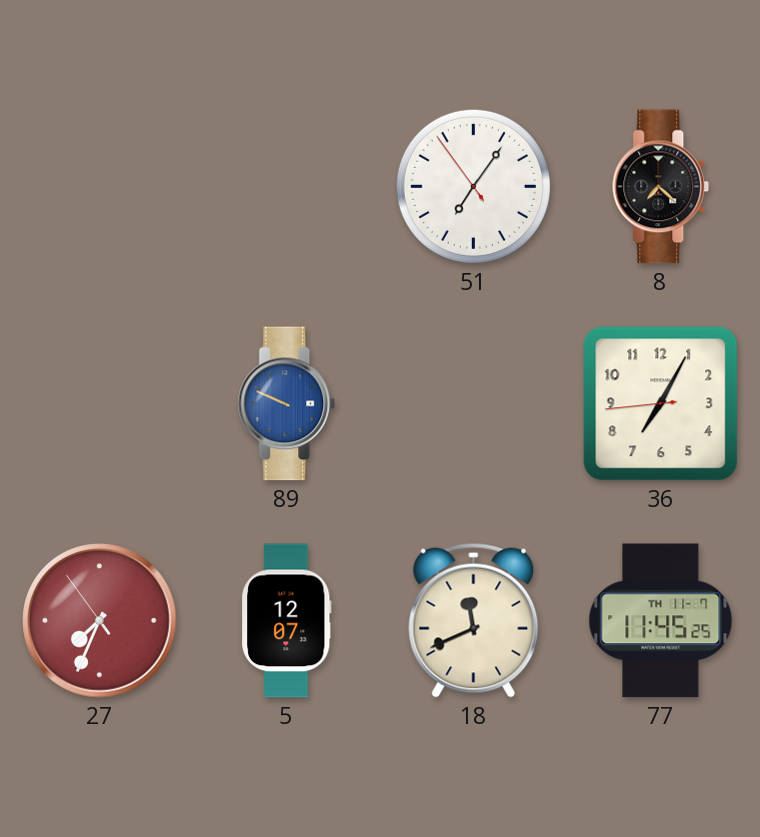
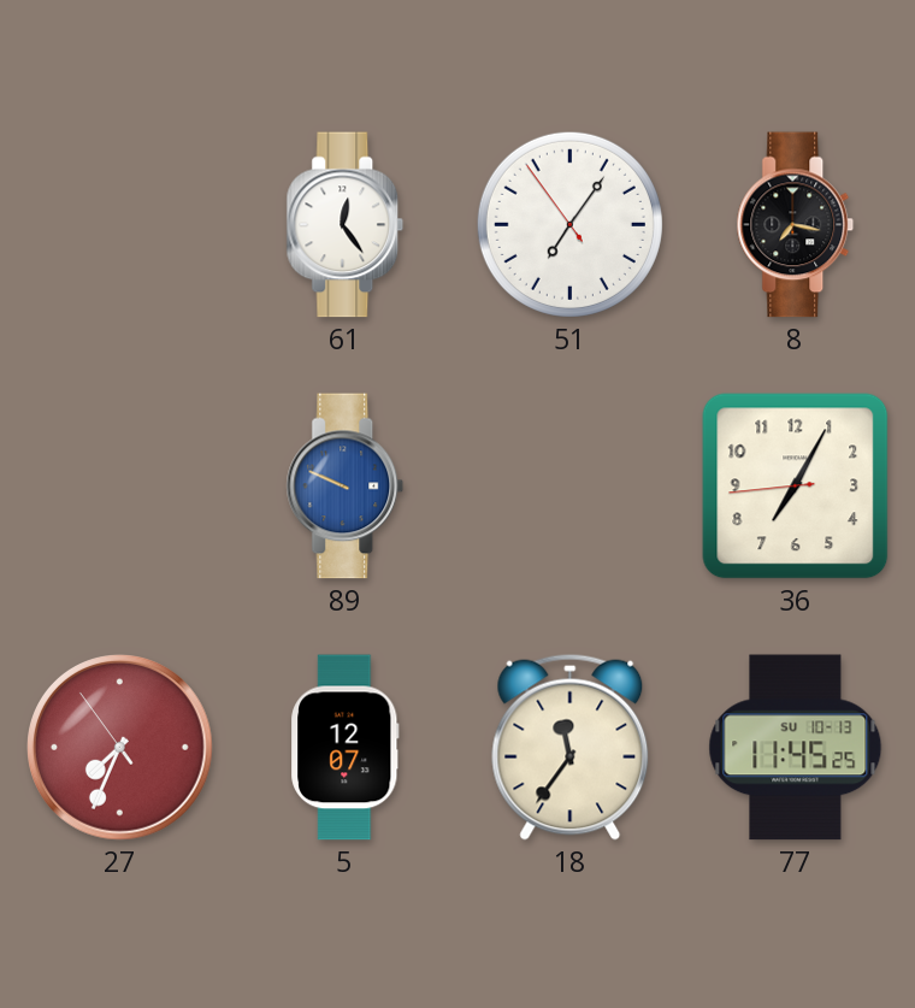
61: none -> 12:24
8: 7:22 -> 7:17
18: 11:41 -> 11:36
77 date: TH 11-7 -> SU 10-13
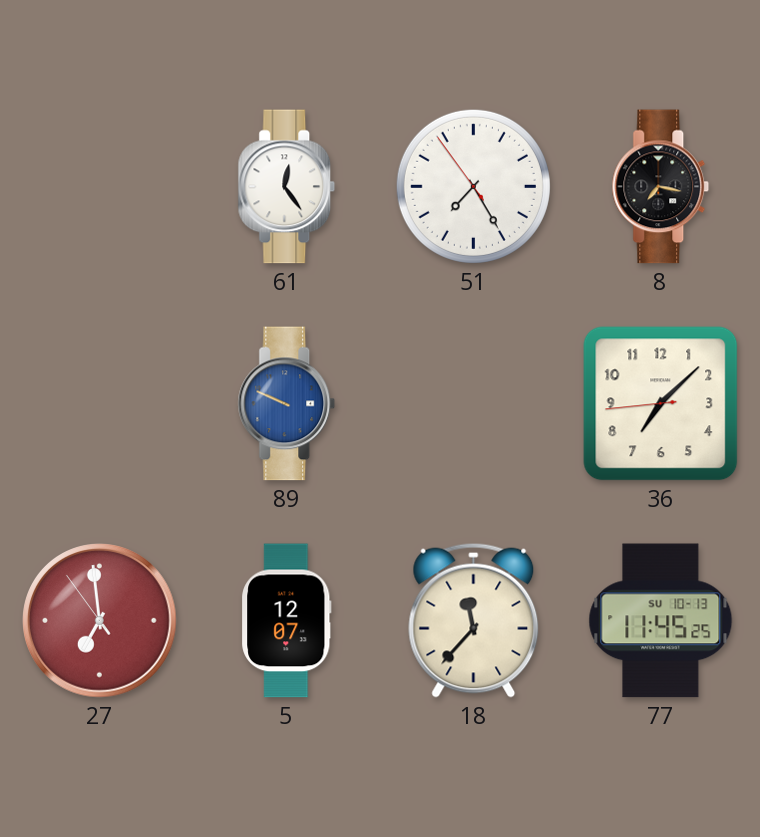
51: 7:05 -> 7:24
36: 7:04 -> 7:07
27: 7:33 -> 6:58
18: 11:36 -> 11:37
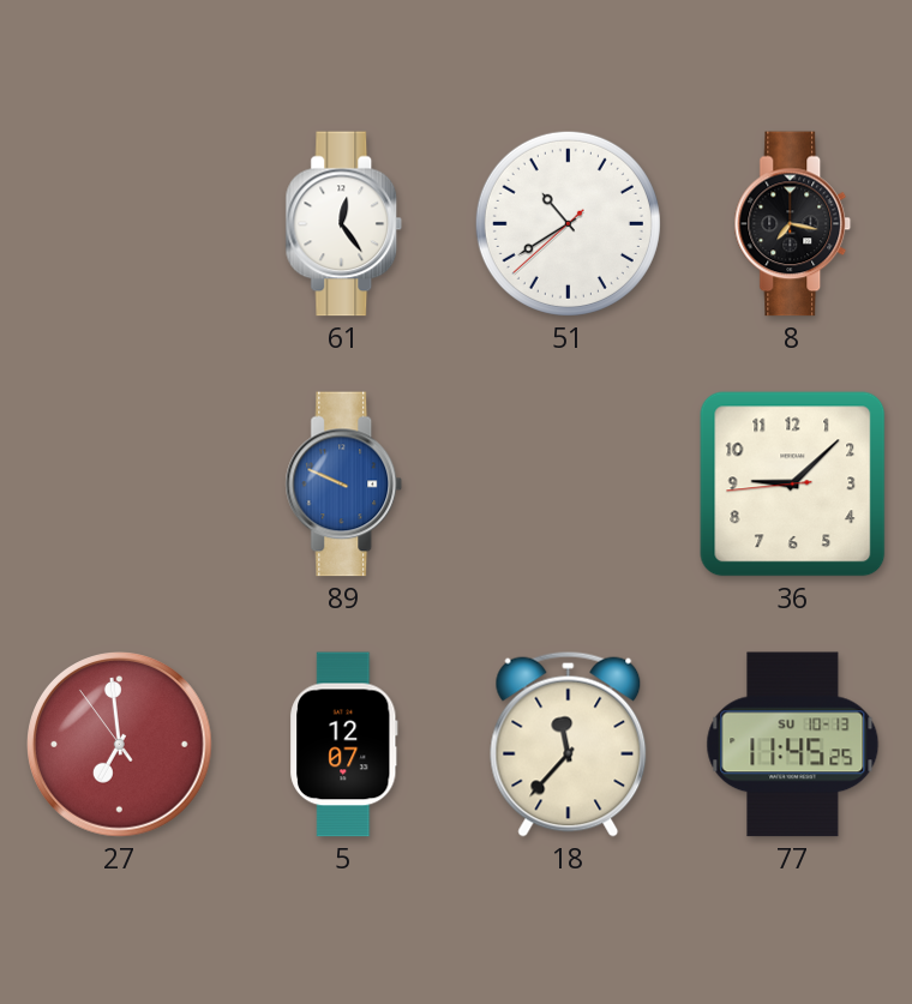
51: 7:24 -> 10:39
36: 7:07 -> 9:07
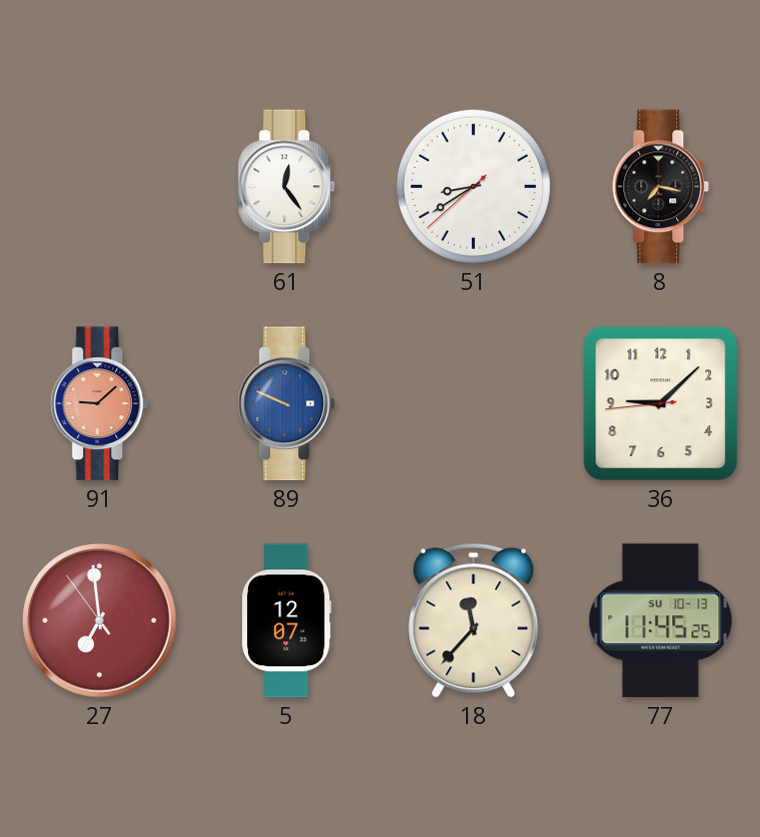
51: 10:39 -> 8:39
91: none -> 9:08
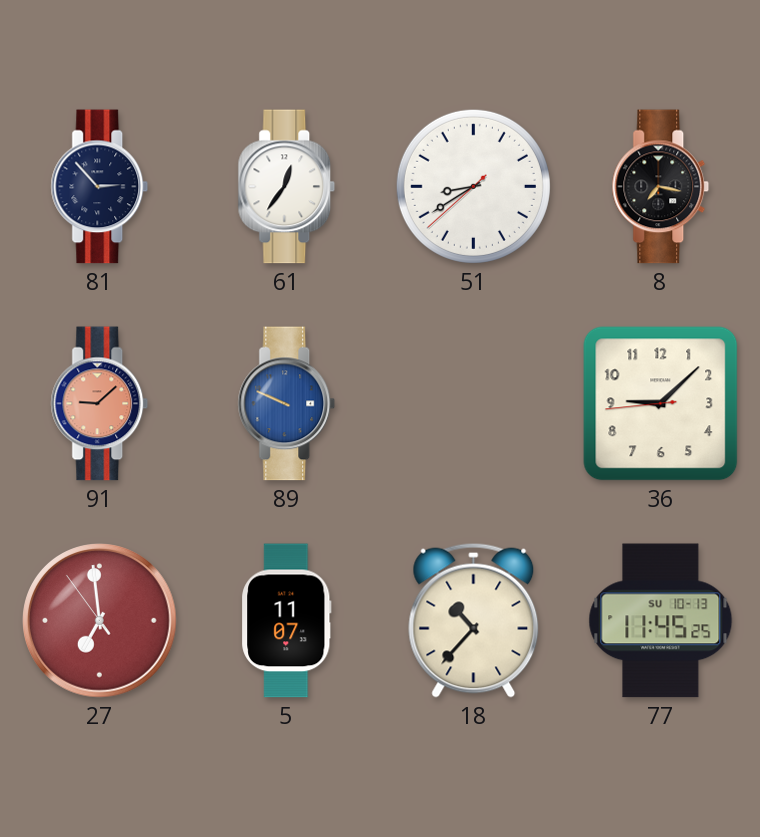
81: none -> 2:53
61: 12:24 -> 12:36
5: 12:07 -> 11:07
18: 11:37 -> 10:37
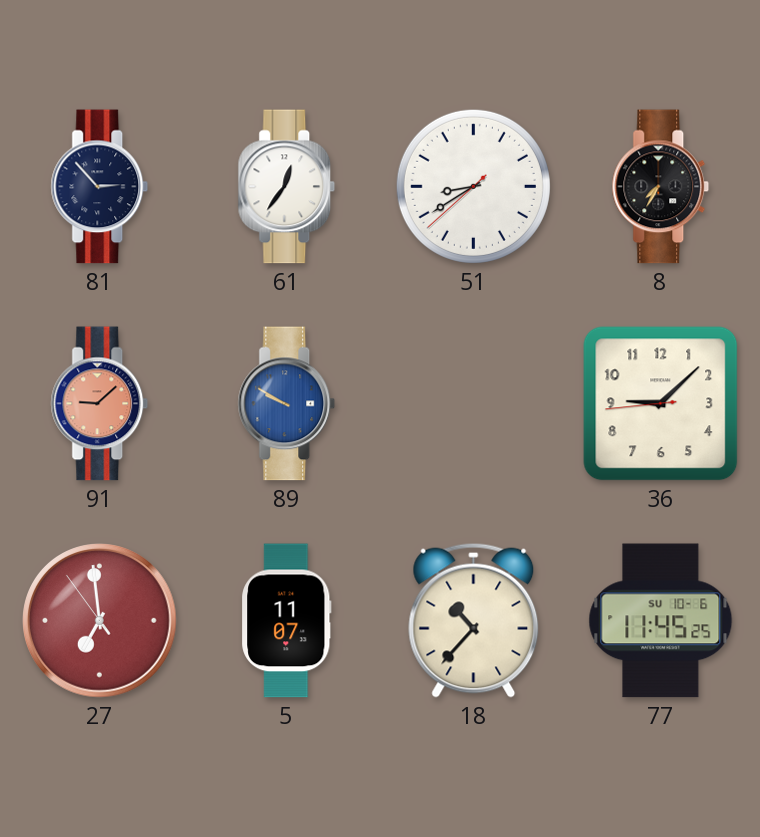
8: 7:17 -> 7:35
89: 9:49 -> 9:50
77 date: SU 10-13 -> SU 10-6
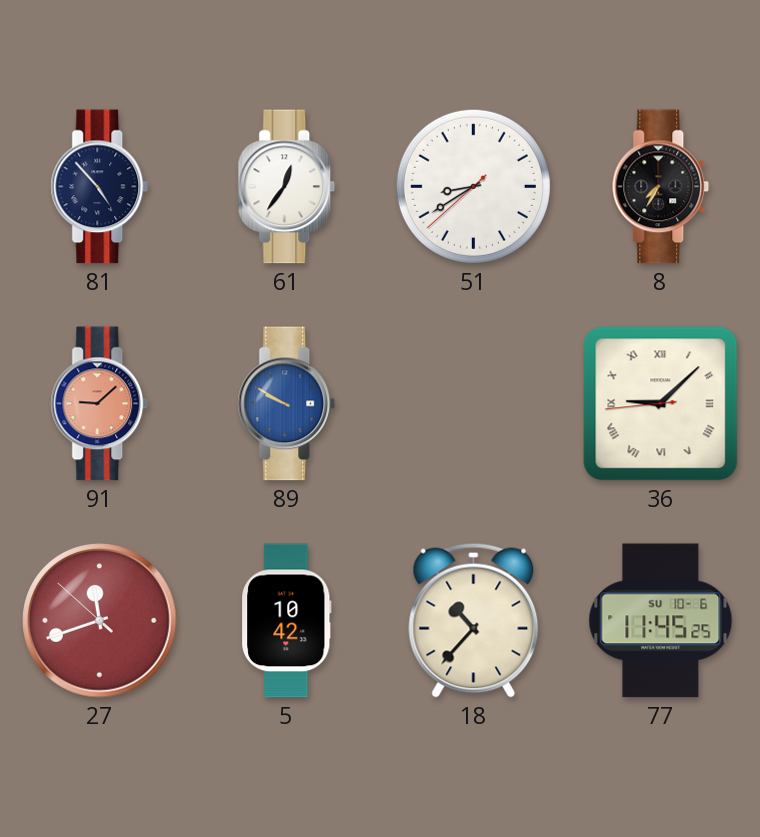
81: 2:53 -> 4:53
36 numerals: Arabic -> Roman
27: 6:58 -> 11:41
5: 11:07 -> 10:42
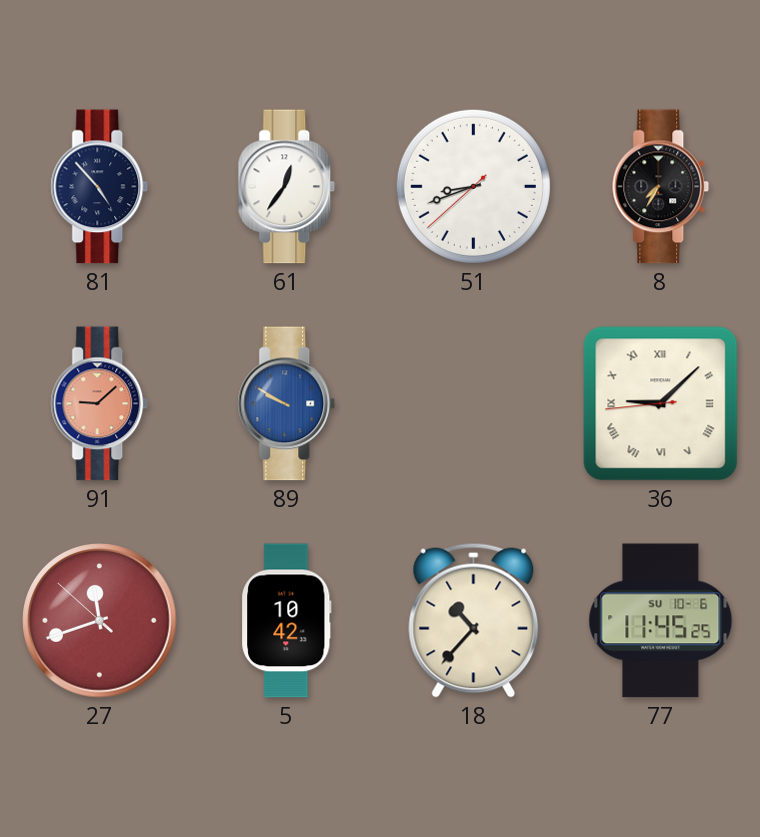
51: 8:39 -> 8:41
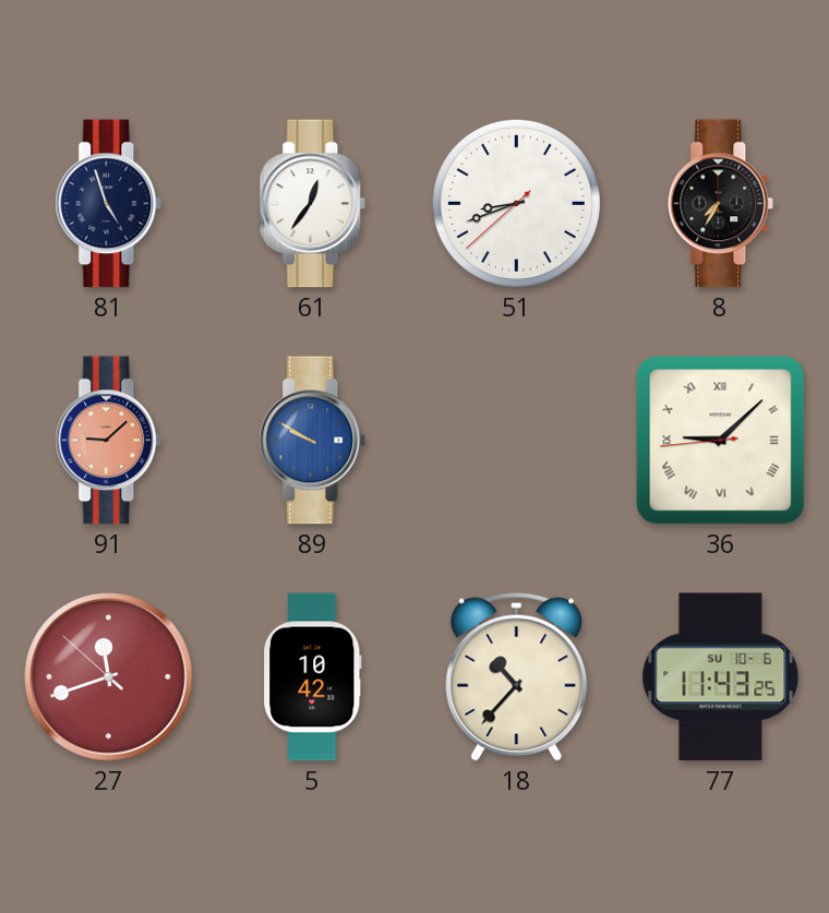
81: 4:53 -> 4:57
77: 11:45 -> 11:43
